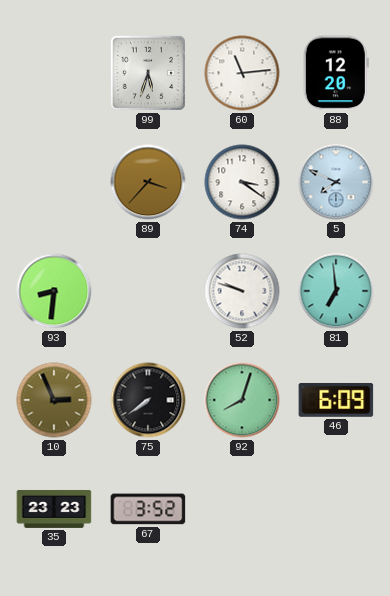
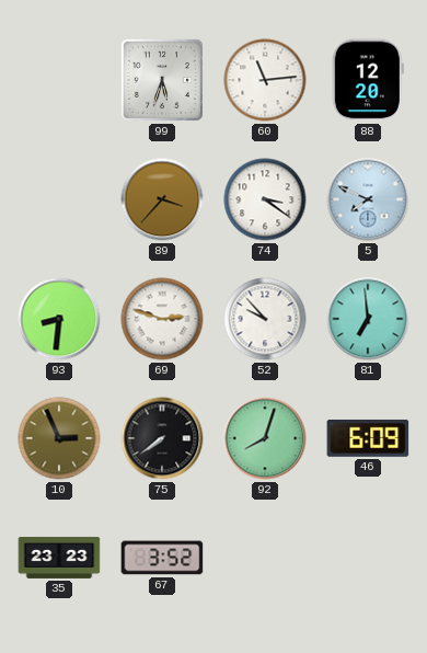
69: none -> 2:48
52: 9:48 -> 9:53
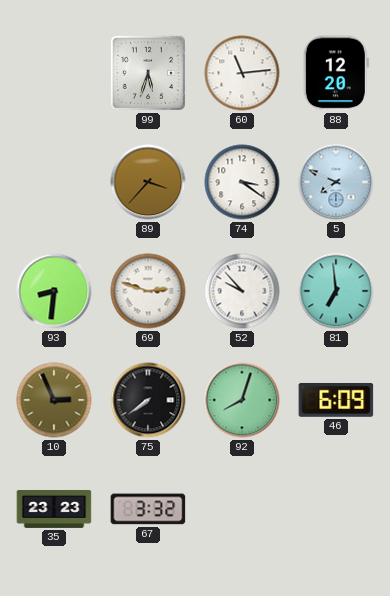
67: 3:52 -> 3:32
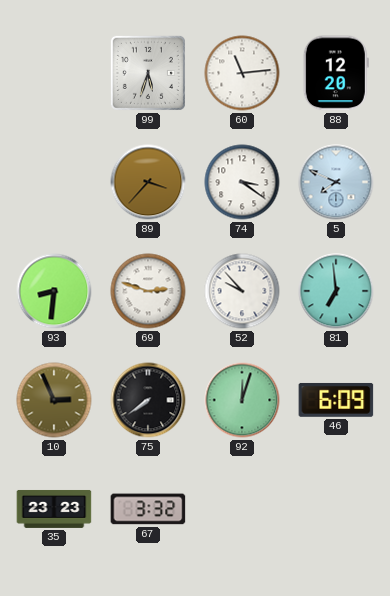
92: 8:03 -> 12:03
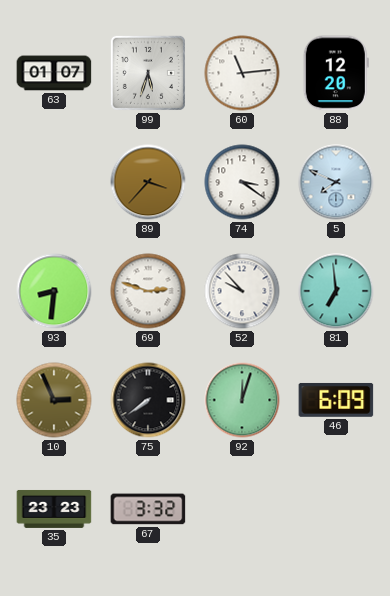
63: none -> 01:07
